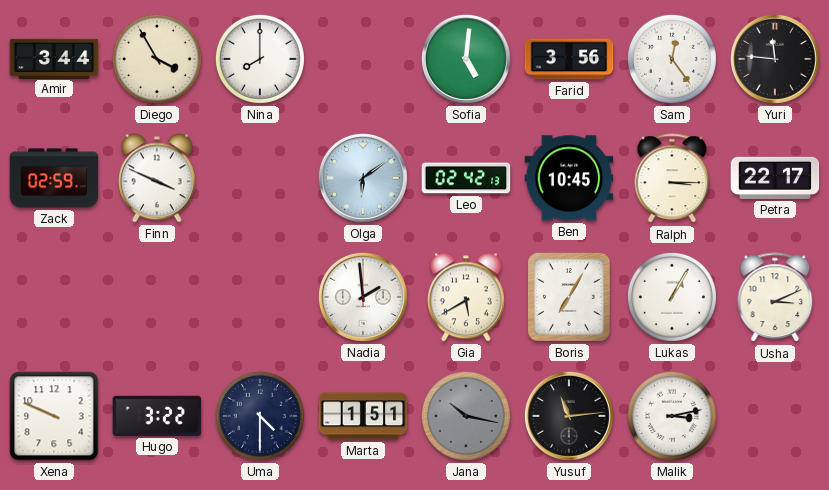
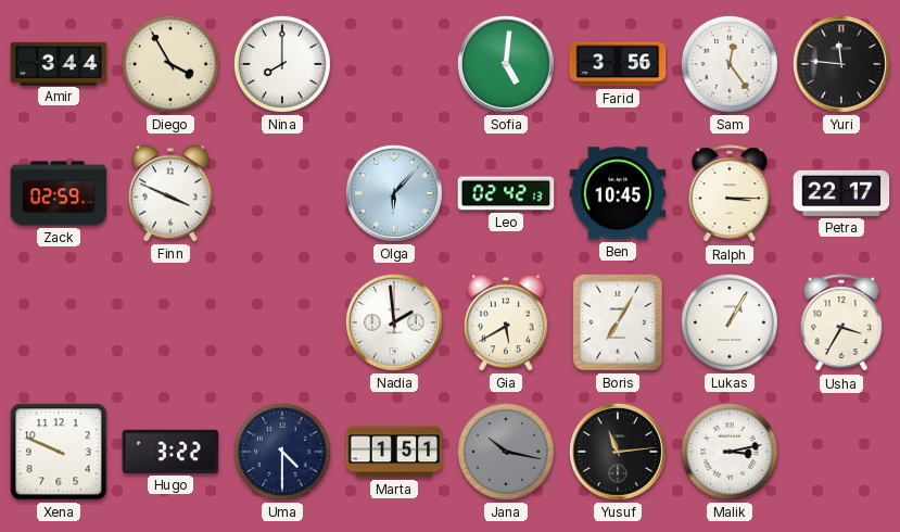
Olga: 6:09 -> 6:07
Usha: 3:11 -> 3:35
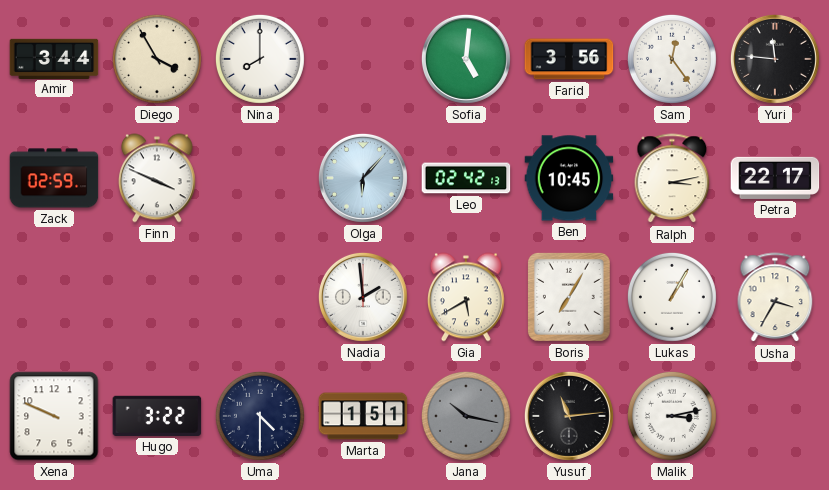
Ralph: 3:15 -> 3:13
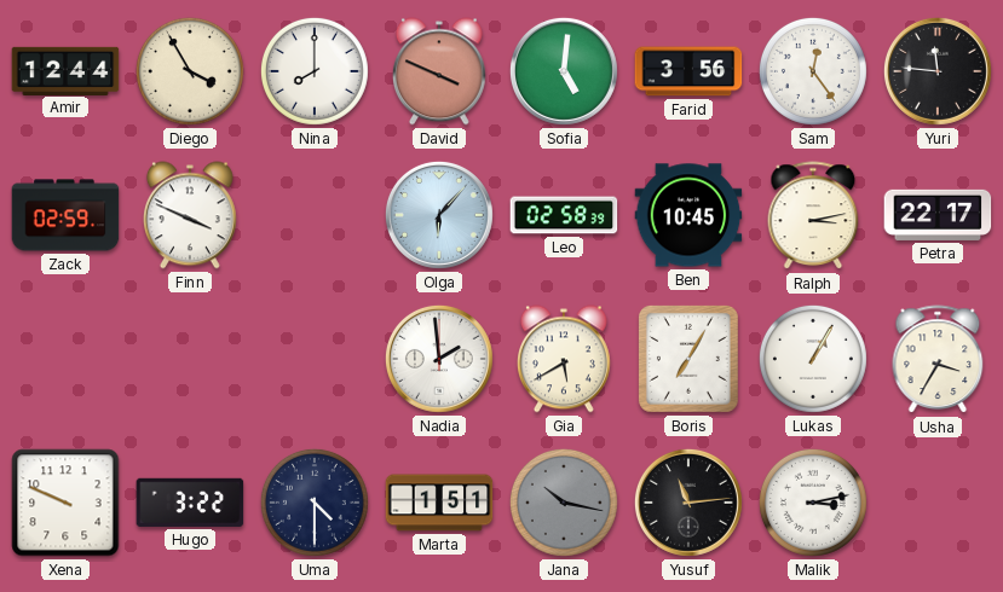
Amir: 3:44 -> 12:44
David: none -> 3:49
Leo: 02:42 -> 02:58
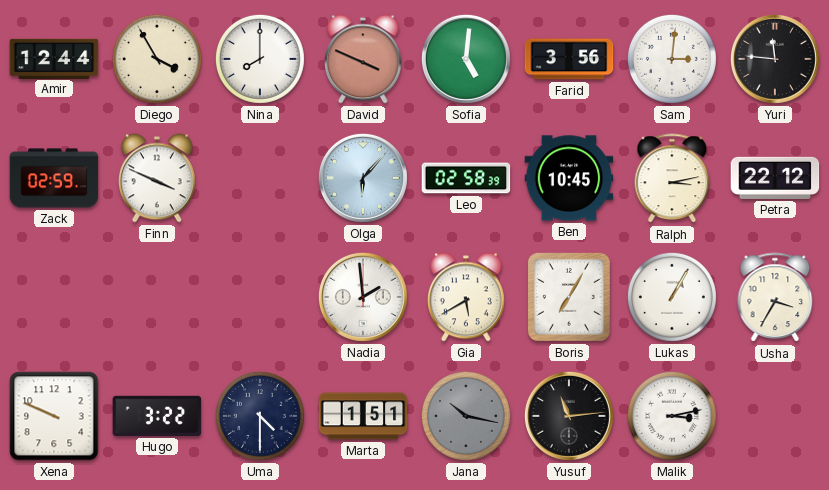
Sam: 12:24 -> 3:01
Petra: 22:17 -> 22:12
